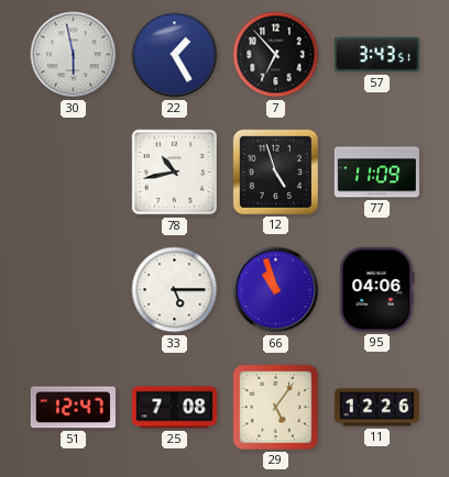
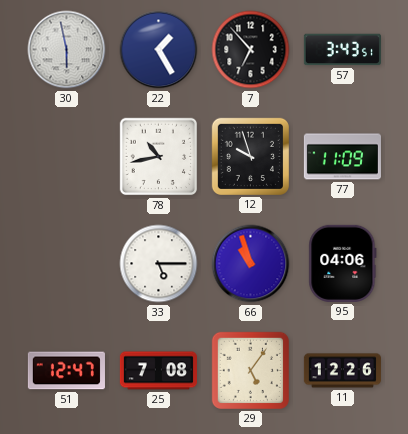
12: 4:57 -> 9:57
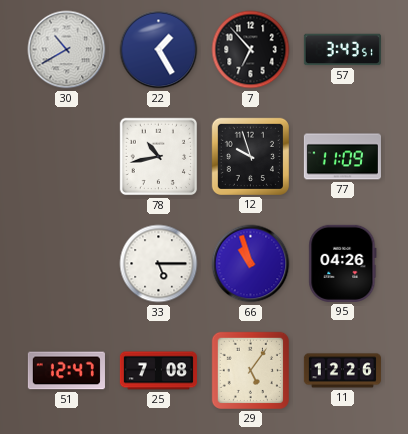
30: 5:58 -> 10:40
95: 04:06 -> 04:26
